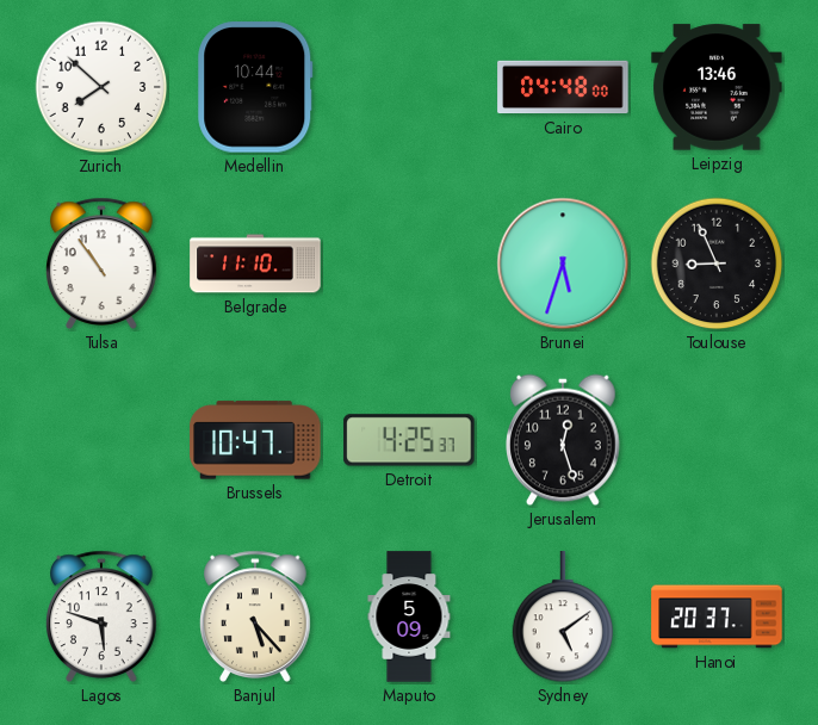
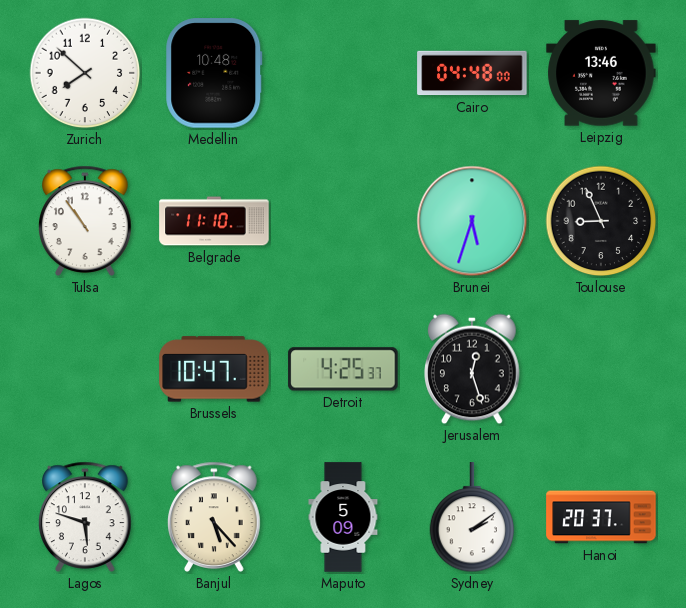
Medellin: 10:44 -> 10:48
Sydney: 5:09 -> 2:09
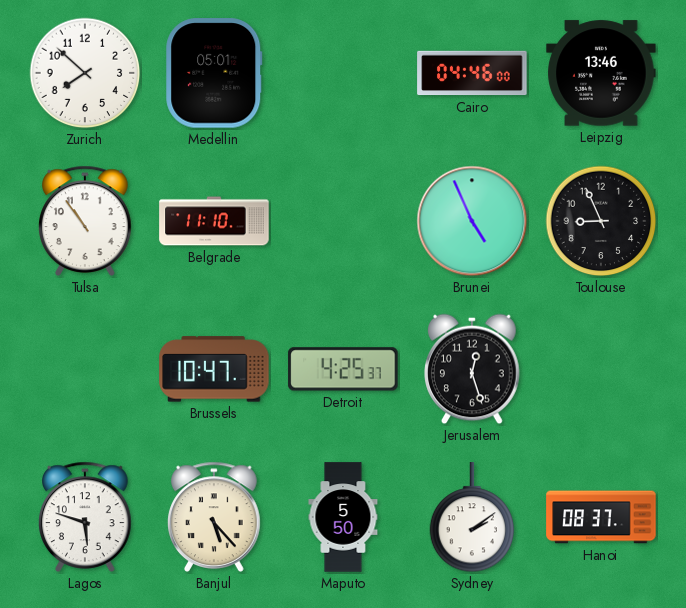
Medellin: 10:48 -> 05:01
Cairo: 04:48 -> 04:46
Brunei: 5:33 -> 4:56
Maputo: 5:09 -> 5:50
Hanoi: 20:37 -> 08:37
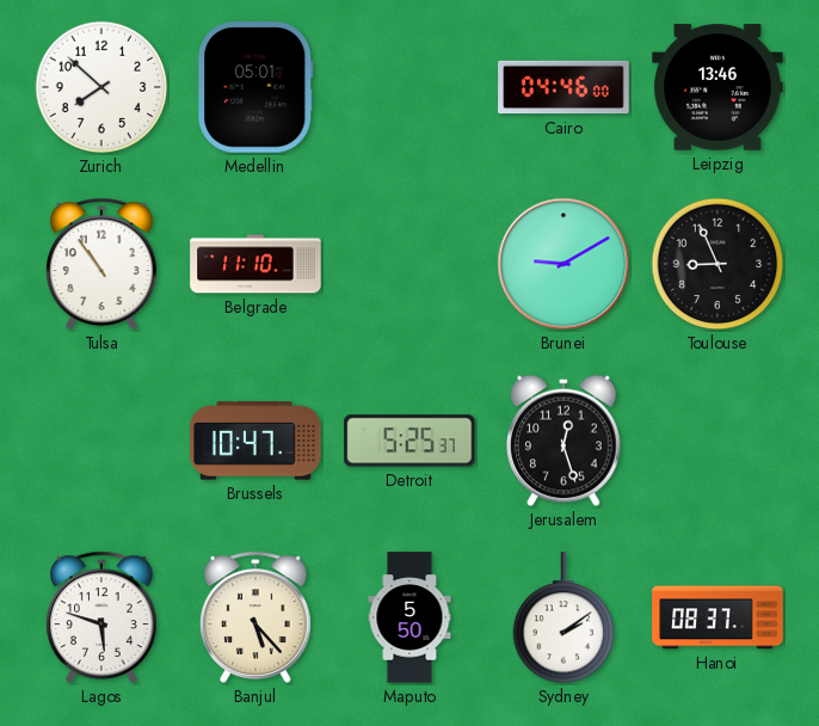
Brunei: 4:56 -> 9:10
Detroit: 4:25 -> 5:25
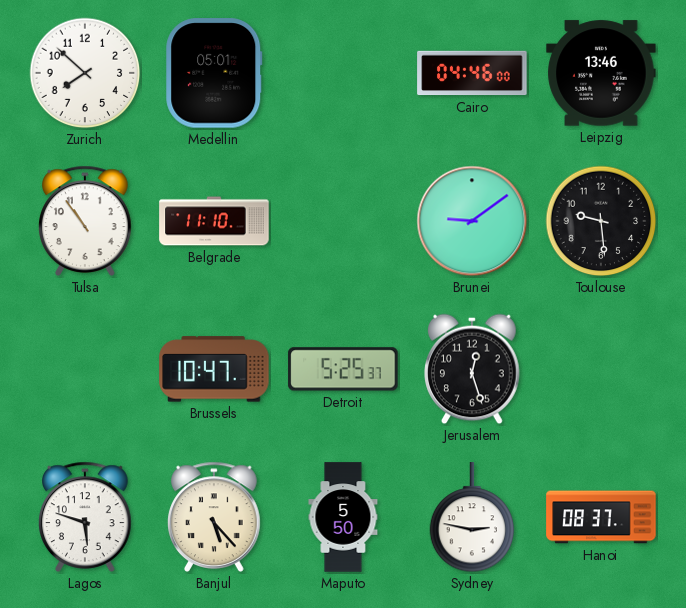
Brunei: 9:10 -> 9:09
Toulouse: 8:56 -> 9:29
Sydney: 2:09 -> 2:47
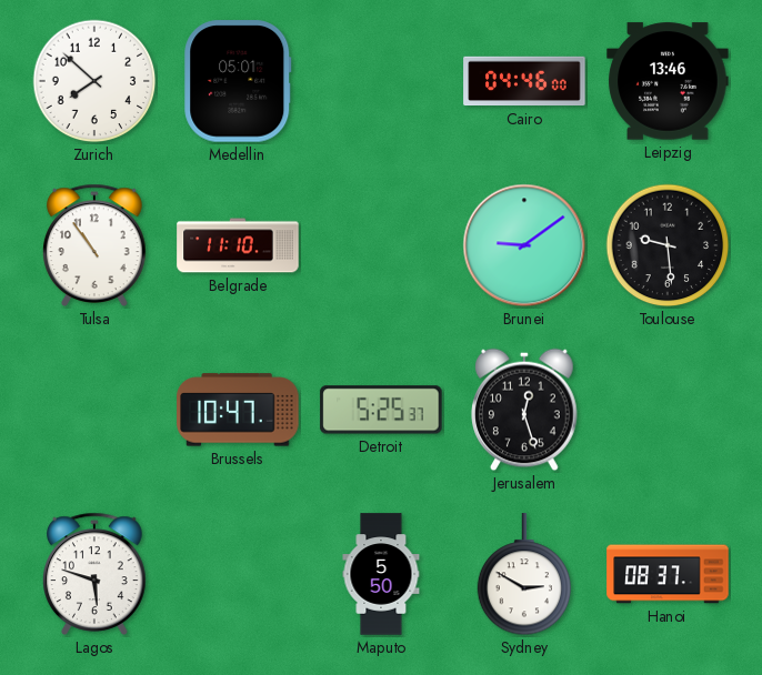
Banjul: 5:23 -> none
Sydney: 2:47 -> 2:50
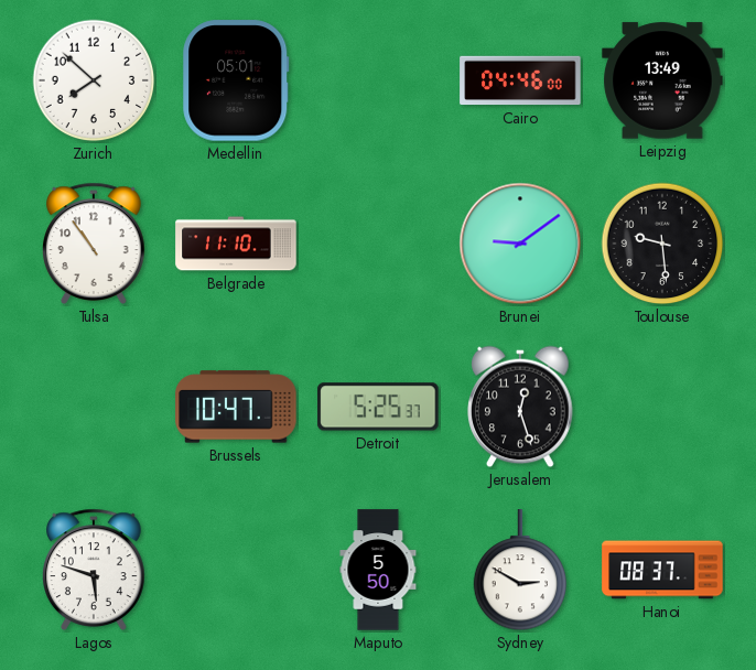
Leipzig: 13:46 -> 13:49
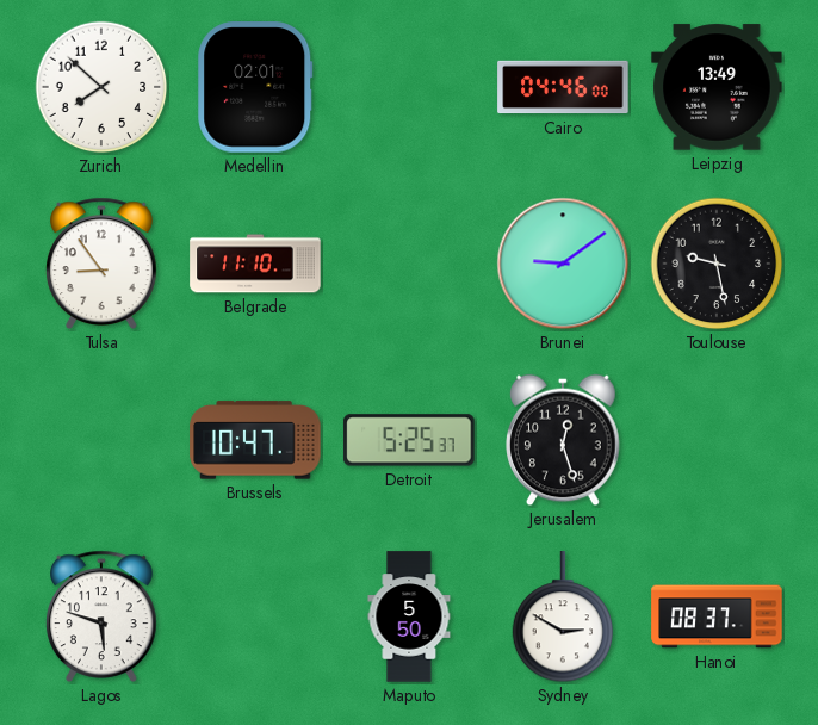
Medellin: 05:01 -> 02:01
Tulsa: 10:54 -> 8:54
Toulouse: 9:29 -> 9:28
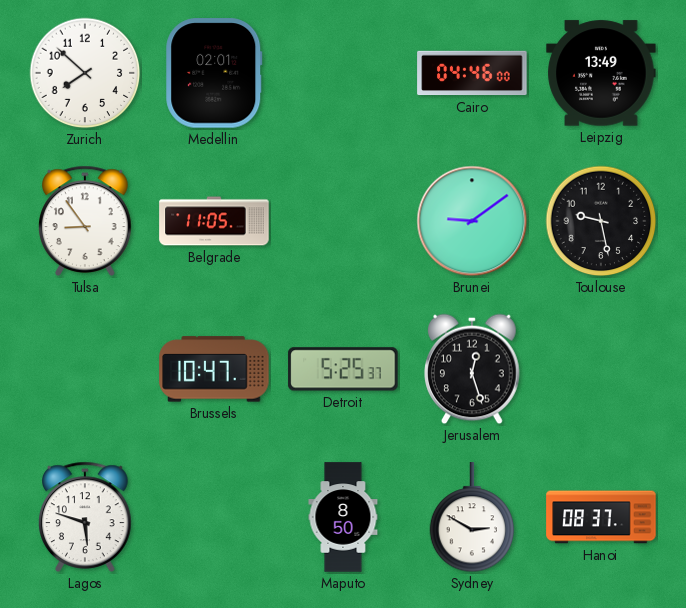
Belgrade: 11:10 -> 11:05
Maputo: 5:50 -> 8:50
